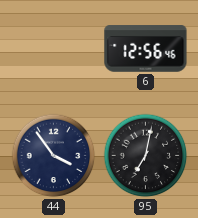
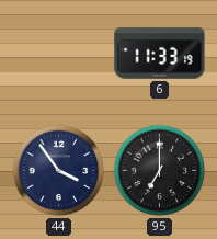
6: 12:56 -> 11:33
95: 7:02 -> 7:00
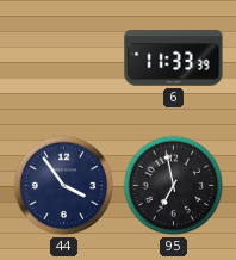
6: 11:33:19 -> 11:33:39
95: 7:00 -> 6:58
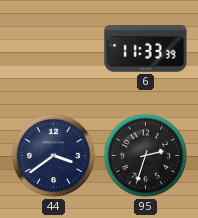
44: 3:54 -> 3:39
95: 6:58 -> 2:33
